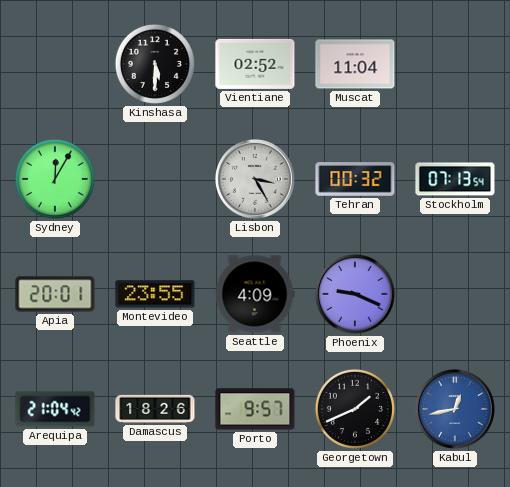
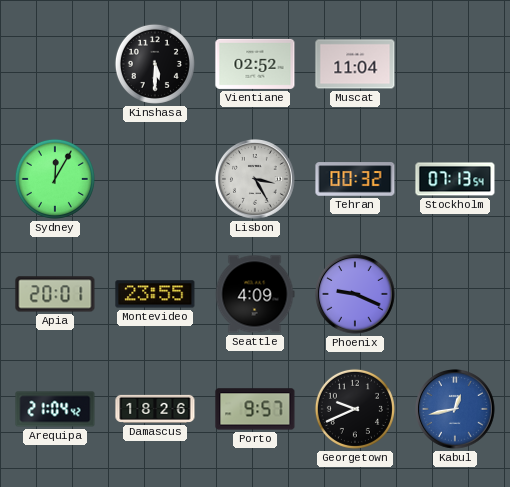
Georgetown: 1:41 -> 9:41
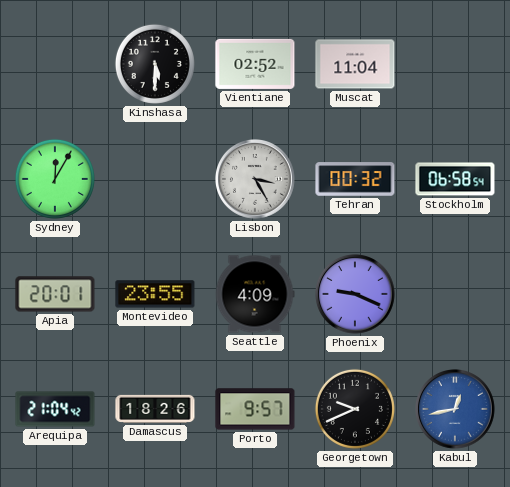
Stockholm: 07:13 -> 06:58
